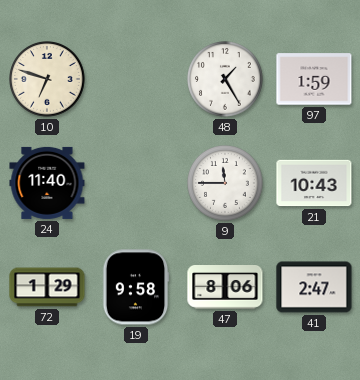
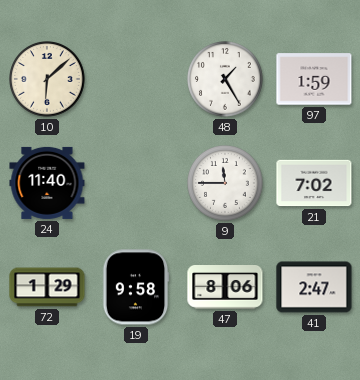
10: 6:48 -> 6:08
21: 10:43 -> 7:02
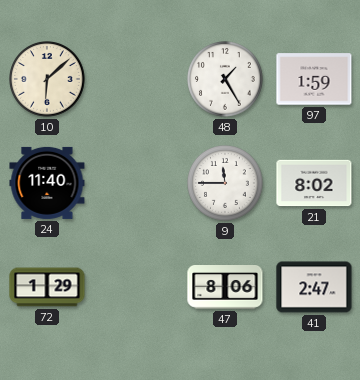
21: 7:02 -> 8:02
19: 9:58 -> none
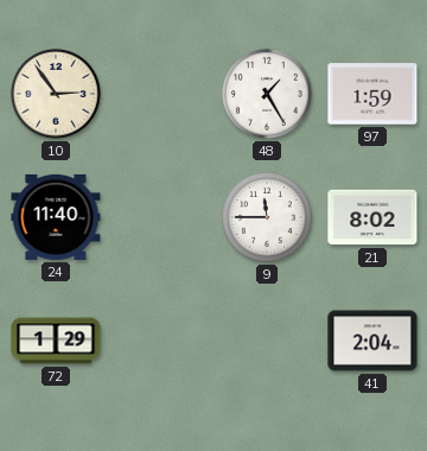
10: 6:08 -> 2:54
47: 8:06 -> none
41: 2:47 -> 2:04
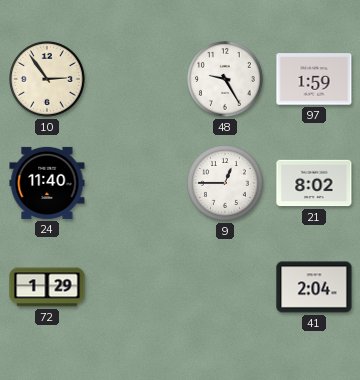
48: 1:25 -> 9:25
9: 11:45 -> 12:45
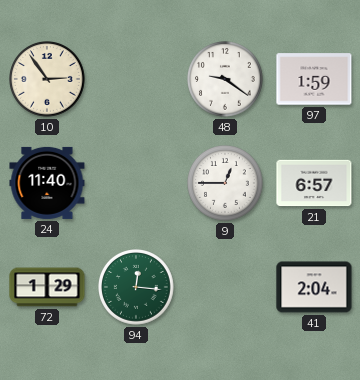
48: 9:25 -> 9:21
21: 8:02 -> 6:57
94: none -> 12:16
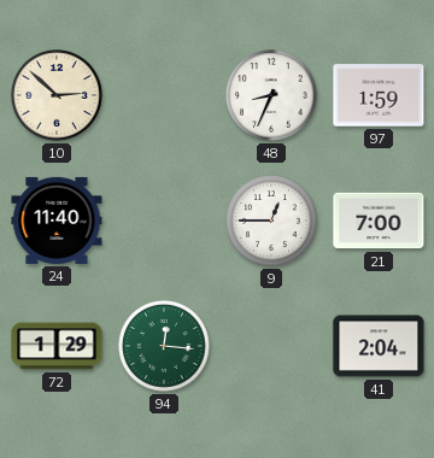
10: 2:54 -> 2:52
48: 9:21 -> 8:34
21: 6:57 -> 7:00
